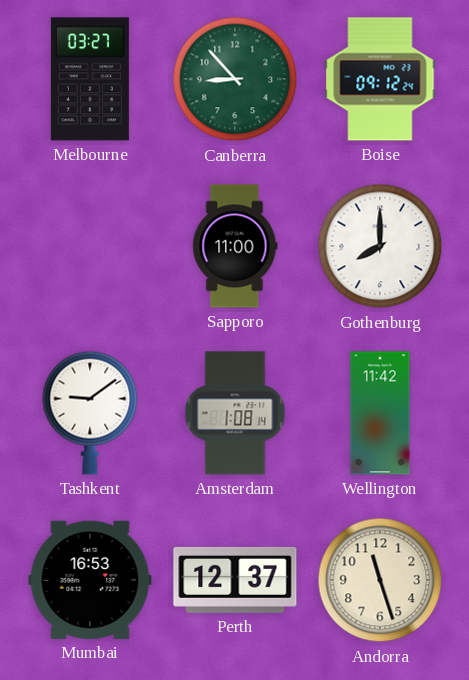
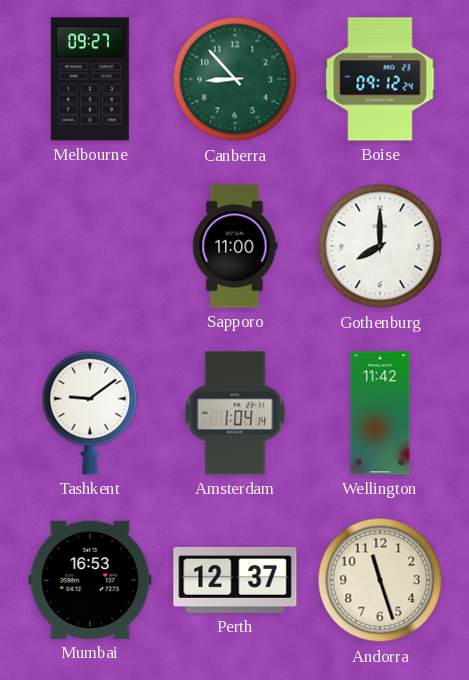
Melbourne: 03:27 -> 09:27
Amsterdam: 1:08 -> 1:04
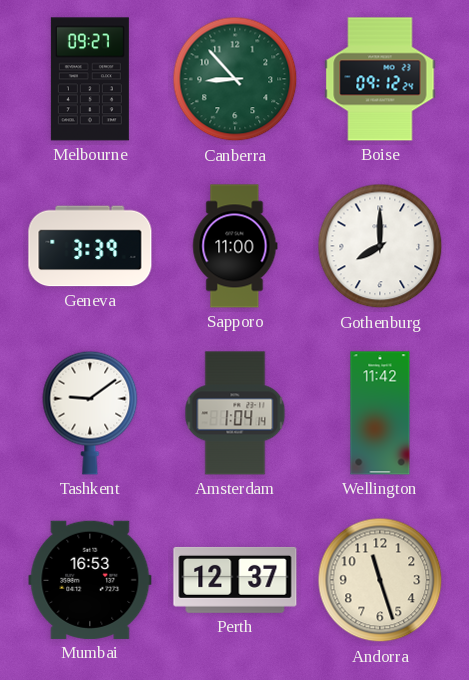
Geneva: none -> 3:39
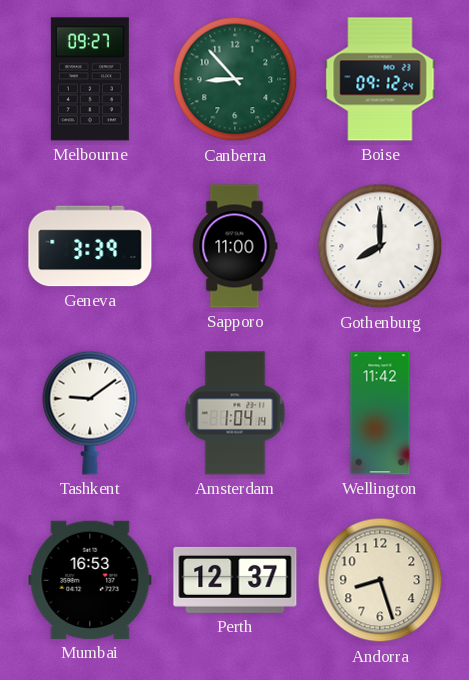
Andorra: 11:27 -> 8:27
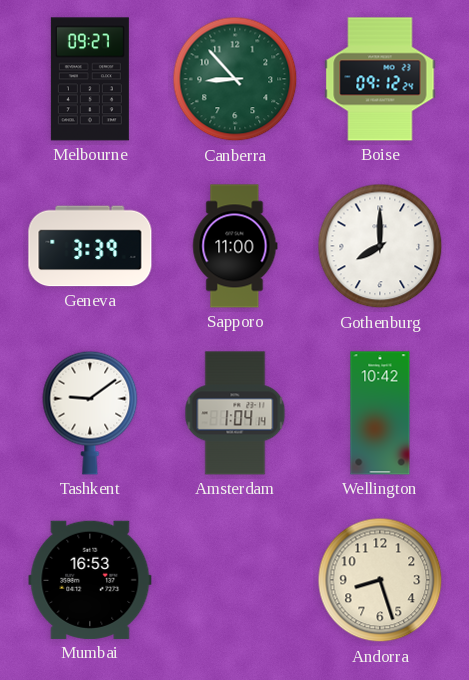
Wellington: 11:42 -> 10:42
Perth: 12:37 -> none
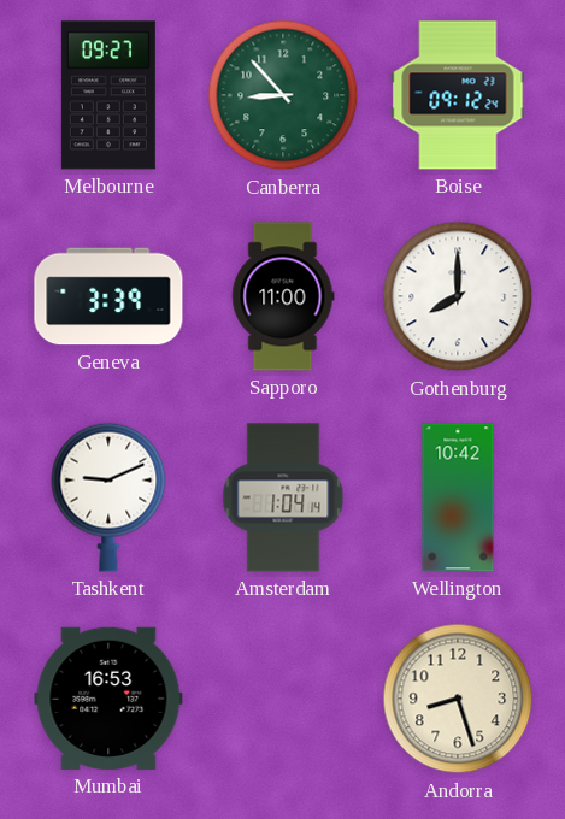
Tashkent: 9:09 -> 9:11
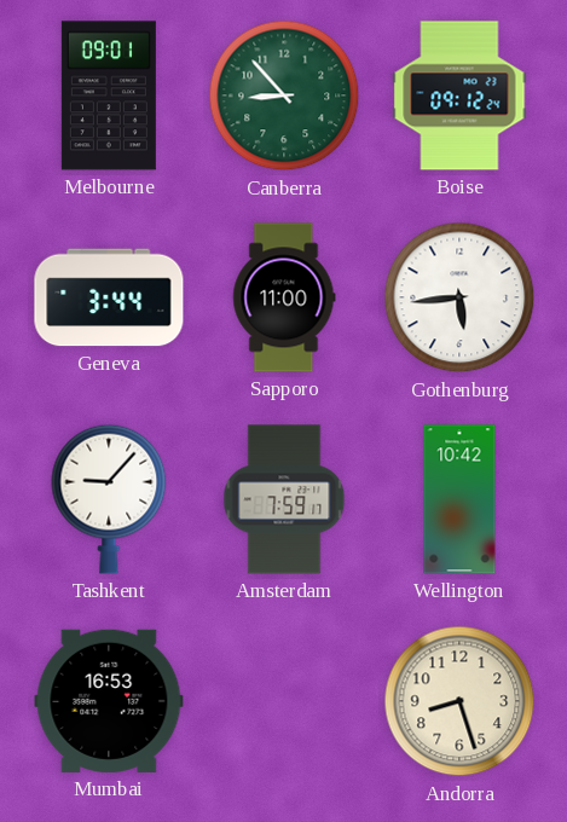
Melbourne: 09:27 -> 09:01
Geneva: 3:39 -> 3:44
Gothenburg: 8:00 -> 5:44
Tashkent: 9:11 -> 9:07
Amsterdam: 1:04 -> 7:59
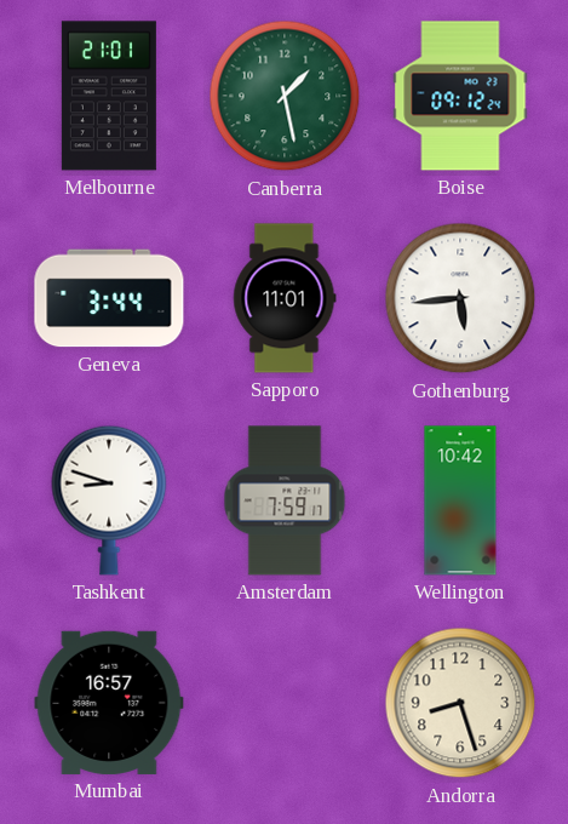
Melbourne: 09:01 -> 21:01
Canberra: 8:53 -> 1:28
Sapporo: 11:00 -> 11:01
Tashkent: 9:07 -> 8:48
Mumbai: 16:53 -> 16:57
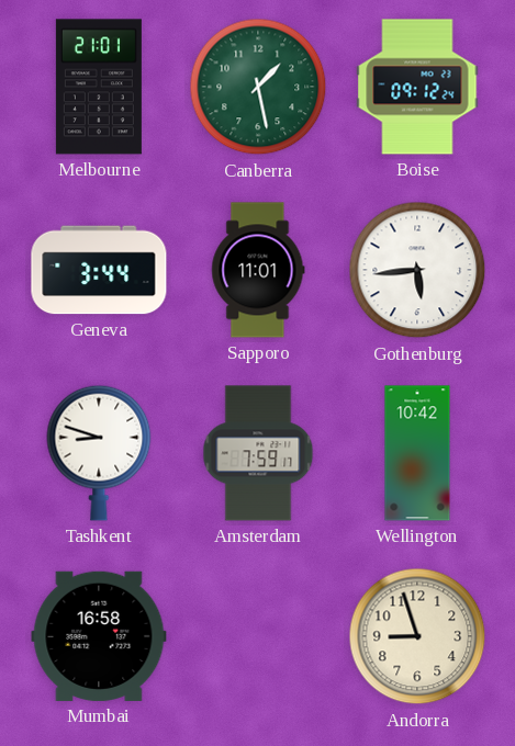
Mumbai: 16:57 -> 16:58
Andorra: 8:27 -> 8:57
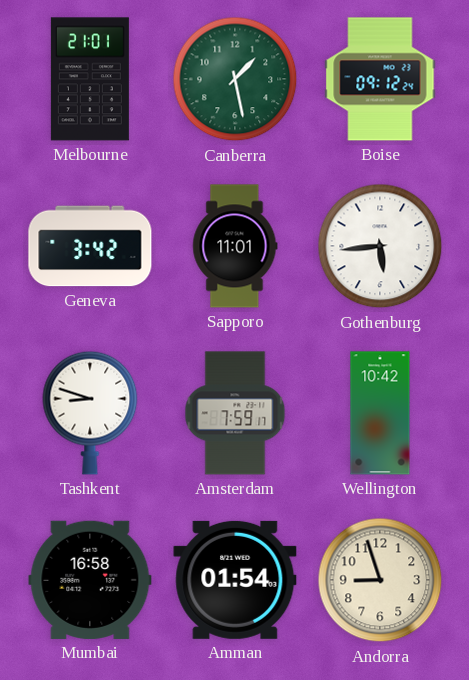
Geneva: 3:44 -> 3:42
Amman: none -> 01:54
